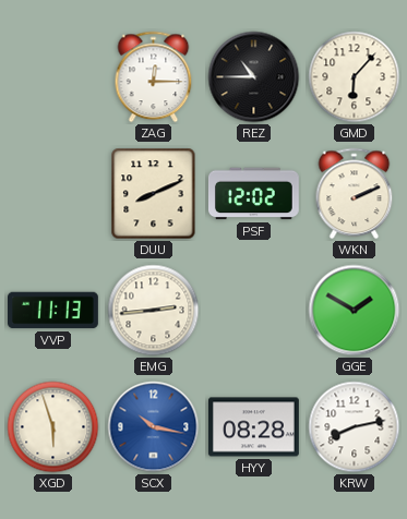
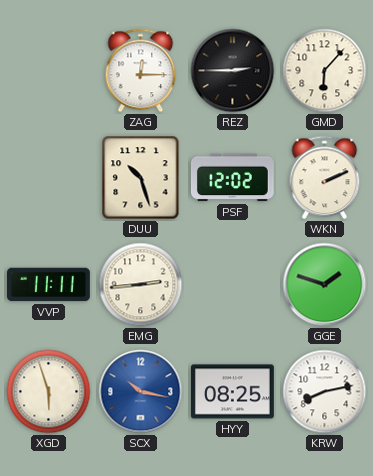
REZ: 10:45 -> 2:45
DUU: 8:11 -> 10:27
VVP: 11:13 -> 11:11
GGE: 1:50 -> 1:48
HYY: 08:28 -> 08:25
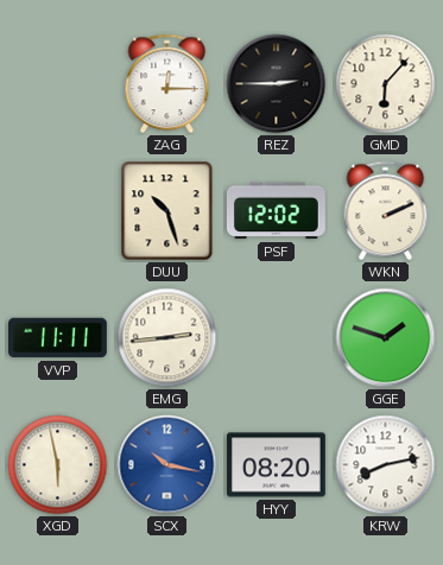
XGD: 5:57 -> 5:58
HYY: 08:25 -> 08:20
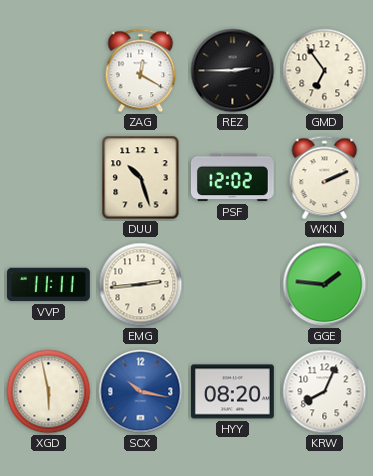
ZAG: 12:15 -> 12:20
GMD: 6:07 -> 6:54
GGE: 1:48 -> 1:46
KRW: 8:13 -> 8:04
